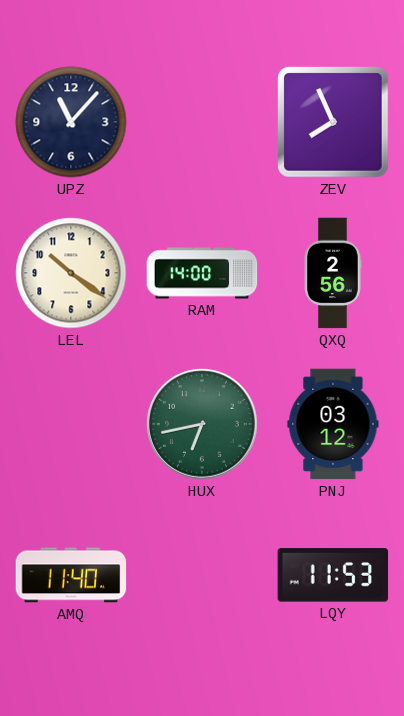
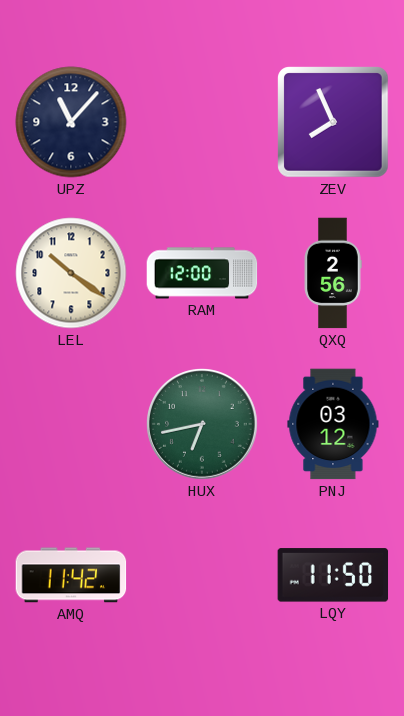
RAM: 14:00 -> 12:00
AMQ: 11:40 -> 11:42
LQY: 11:53 -> 11:50
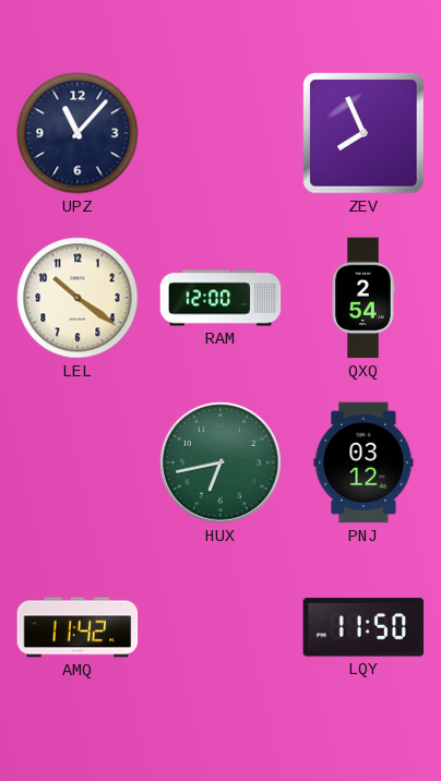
QXQ: 2:56 -> 2:54
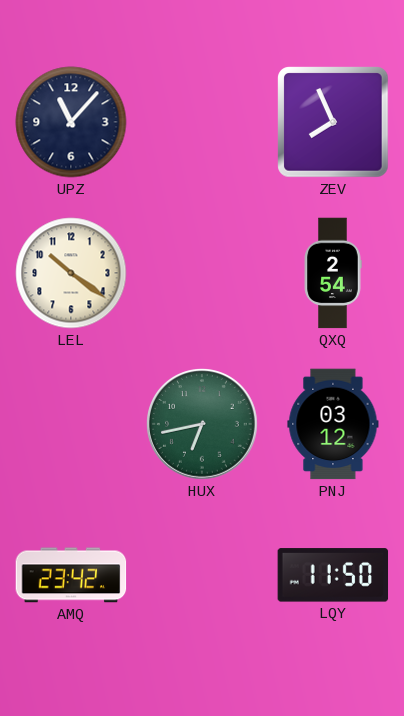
RAM: 12:00 -> none
AMQ: 11:42 -> 23:42
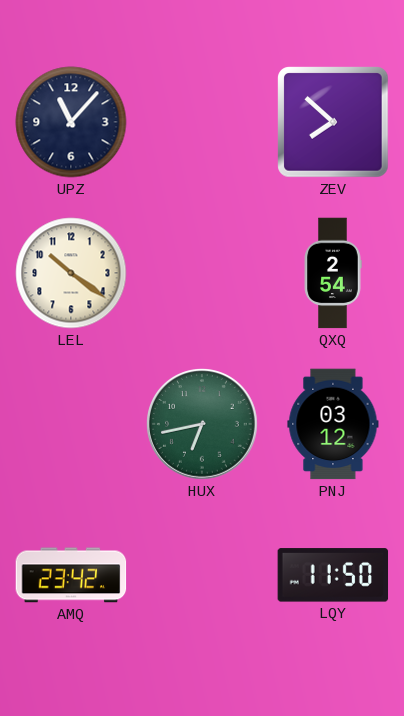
ZEV: 7:56 -> 7:52
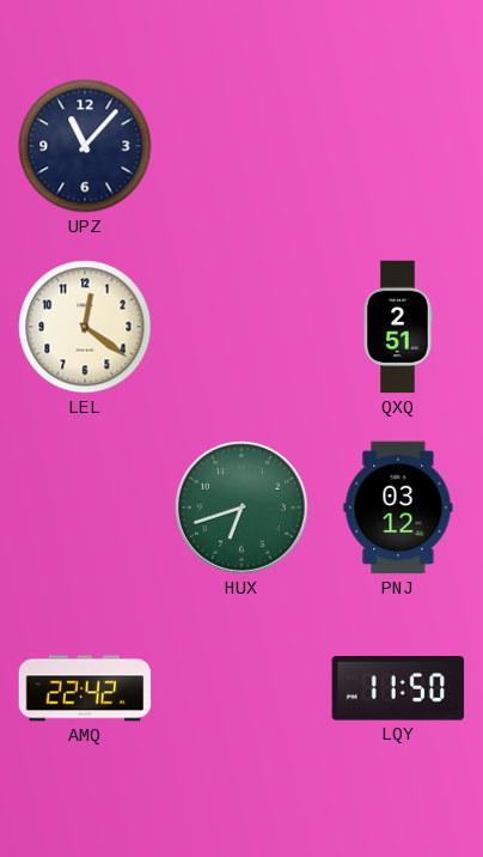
ZEV: 7:52 -> none
LEL: 10:21 -> 12:21
QXQ: 2:54 -> 2:51
HUX: 6:43 -> 6:42
AMQ: 23:42 -> 22:42
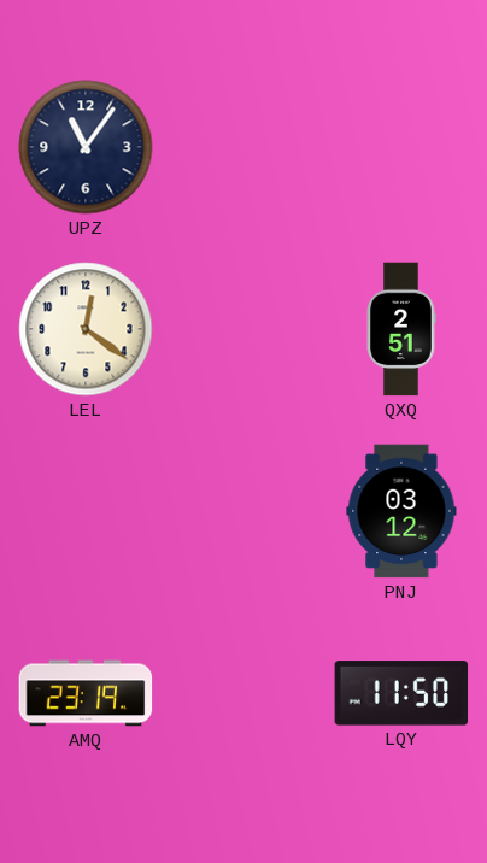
UPZ: 11:07 -> 11:06
HUX: 6:42 -> none
AMQ: 22:42 -> 23:19
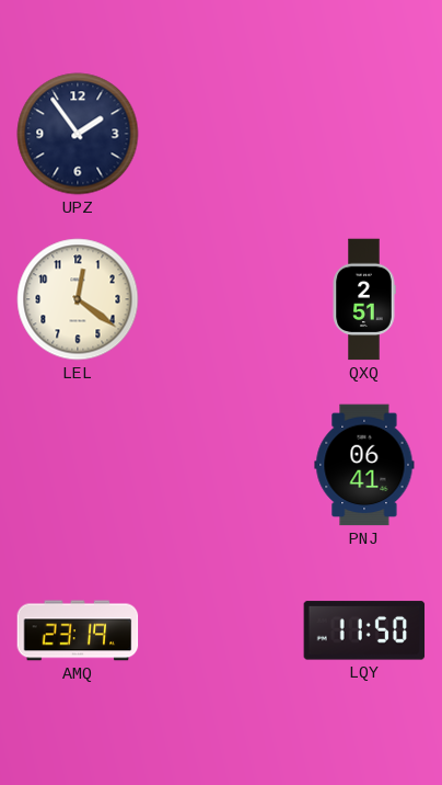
UPZ: 11:06 -> 1:54
PNJ: 03:12 -> 06:41
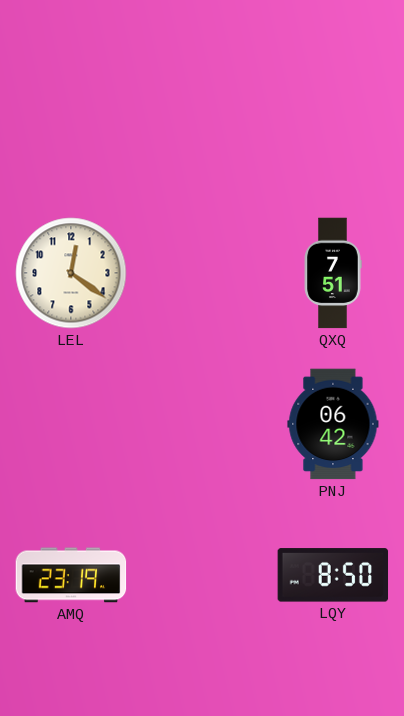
UPZ: 1:54 -> none
QXQ: 2:51 -> 7:51
PNJ: 06:41 -> 06:42
LQY: 11:50 -> 8:50
